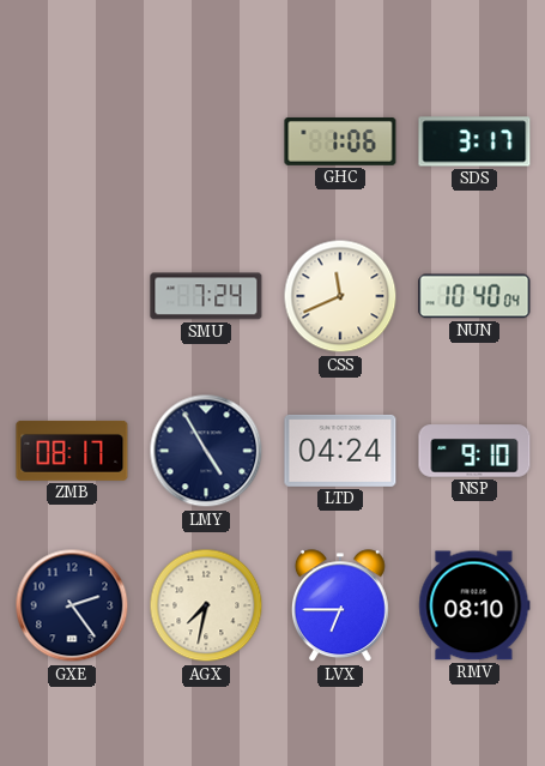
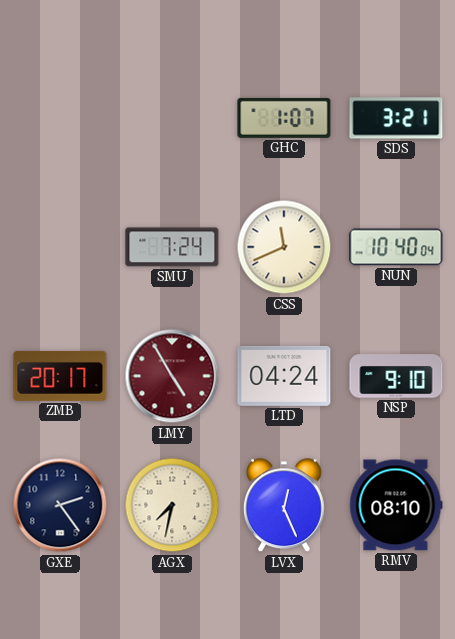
GHC: 1:06 -> 1:07
SDS: 3:17 -> 3:21
ZMB: 08:17 -> 20:17
LMY dial: navy -> burgundy
LVX: 6:45 -> 12:26
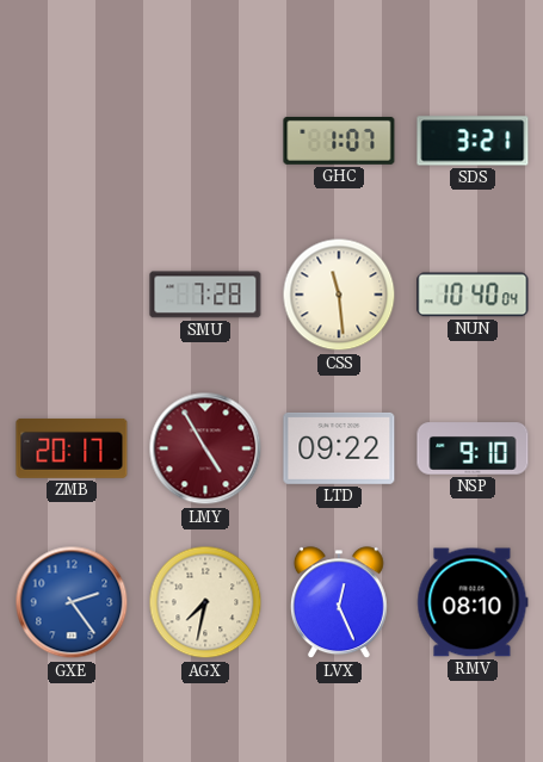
SMU: 7:24 -> 7:28
CSS: 11:41 -> 11:29
LTD: 04:24 -> 09:22
GXE dial: navy -> blue
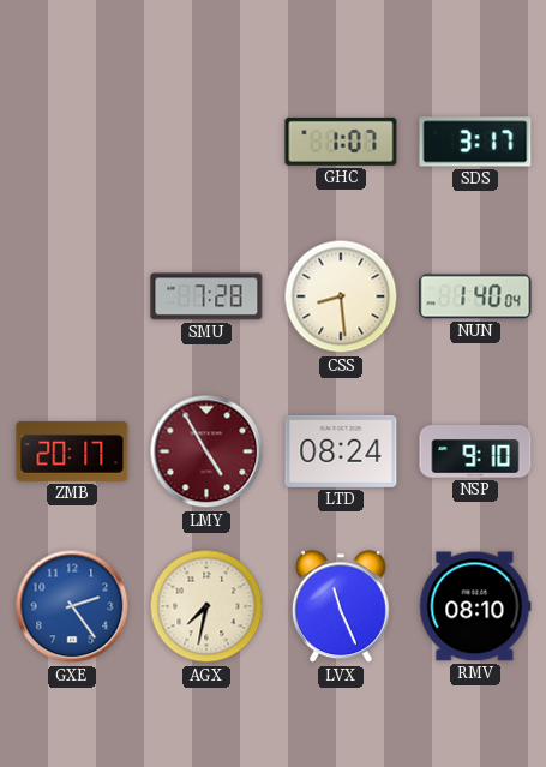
SDS: 3:21 -> 3:17
CSS: 11:29 -> 8:29
NUN: 10:40 -> 1:40
LTD: 09:22 -> 08:24
LVX: 12:26 -> 11:26
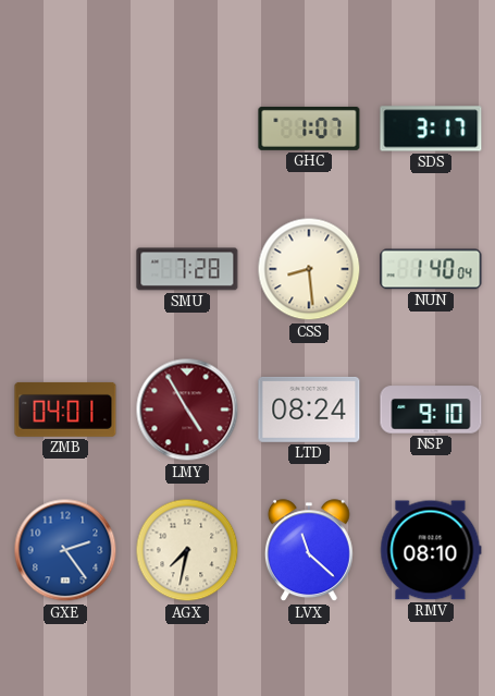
ZMB: 20:17 -> 04:01
LVX: 11:26 -> 11:22
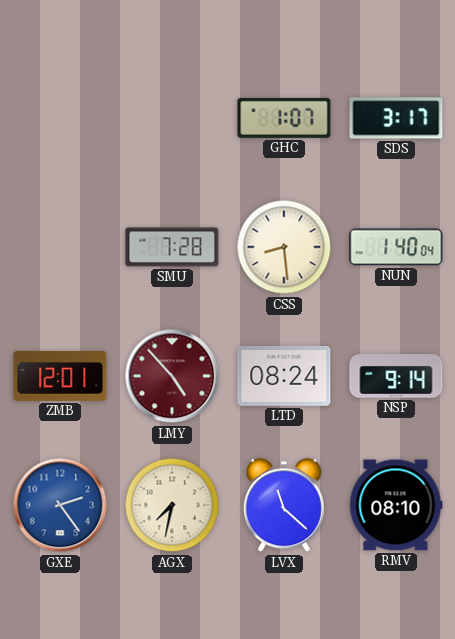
ZMB: 04:01 -> 12:01
LMY: 4:55 -> 4:53
NSP: 9:10 -> 9:14
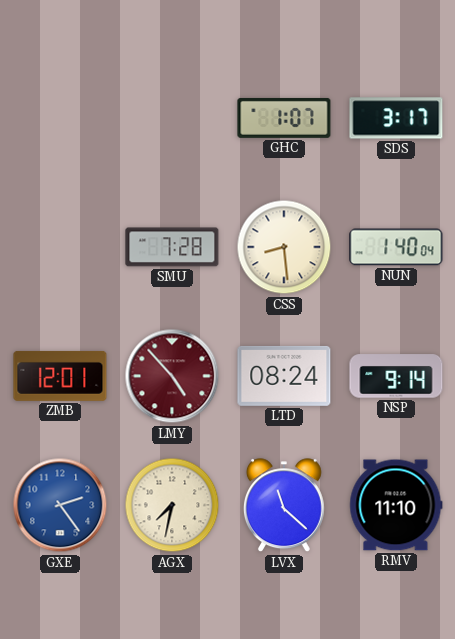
RMV: 08:10 -> 11:10
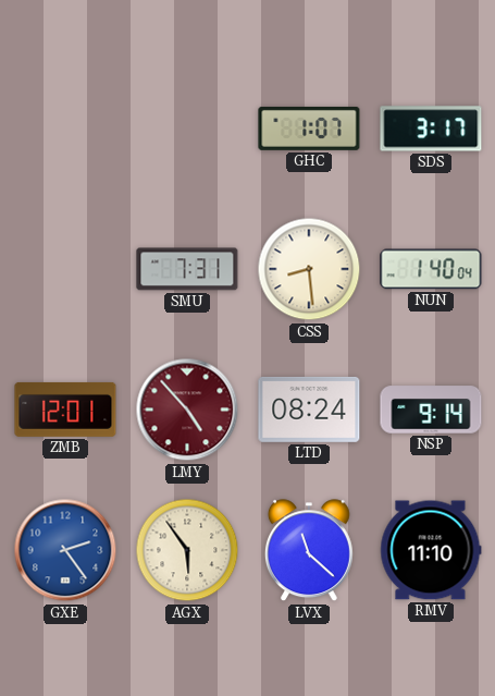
SMU: 7:28 -> 7:31
AGX: 7:32 -> 5:54
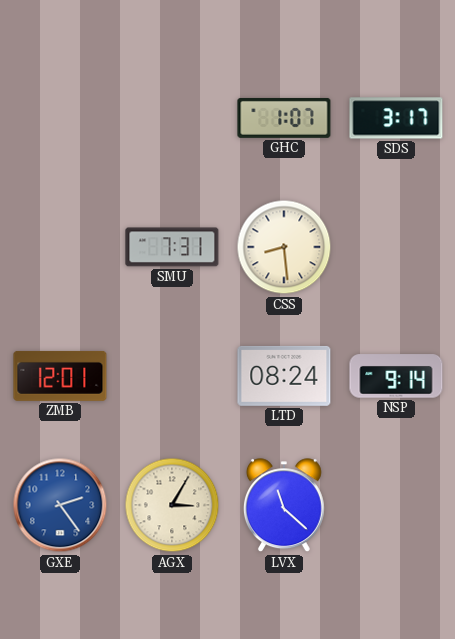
NUN: 1:40 -> none
LMY: 4:53 -> none
AGX: 5:54 -> 3:05
RMV: 11:10 -> none
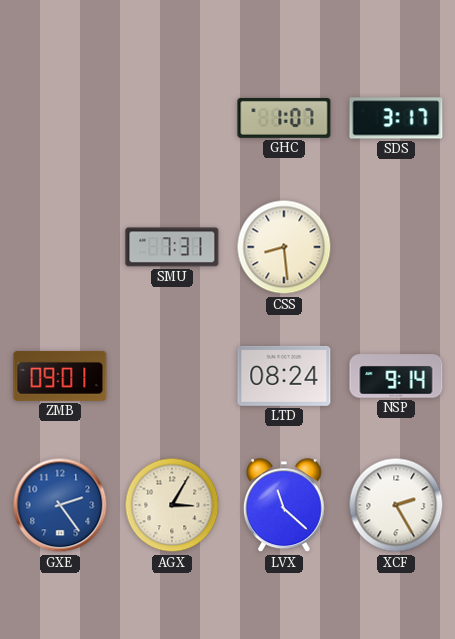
ZMB: 12:01 -> 09:01
XCF: none -> 2:25
